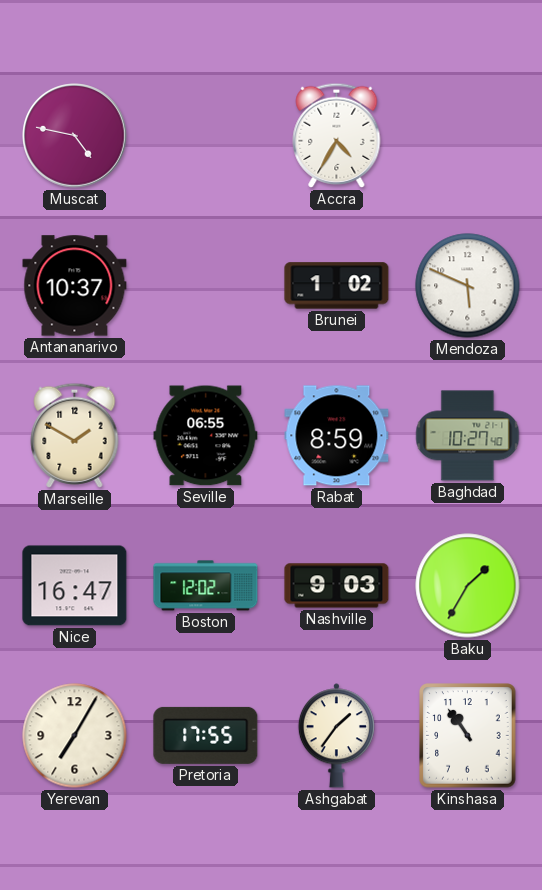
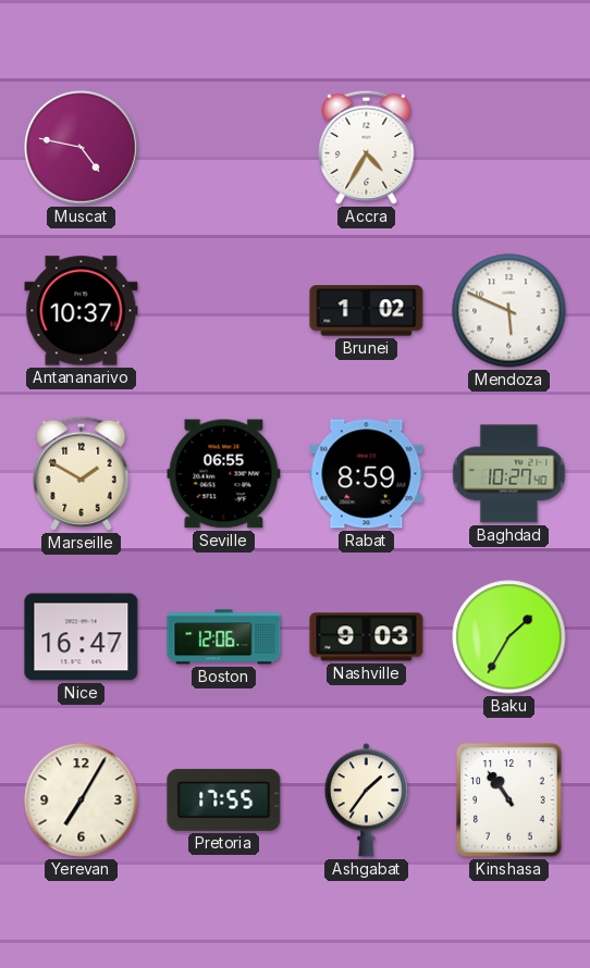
Boston: 12:02 -> 12:06
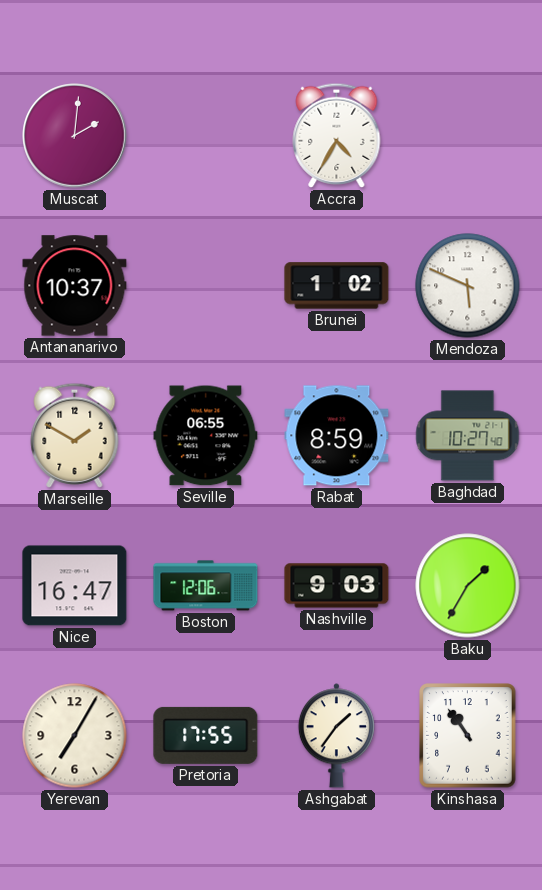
Muscat: 4:47 -> 2:01
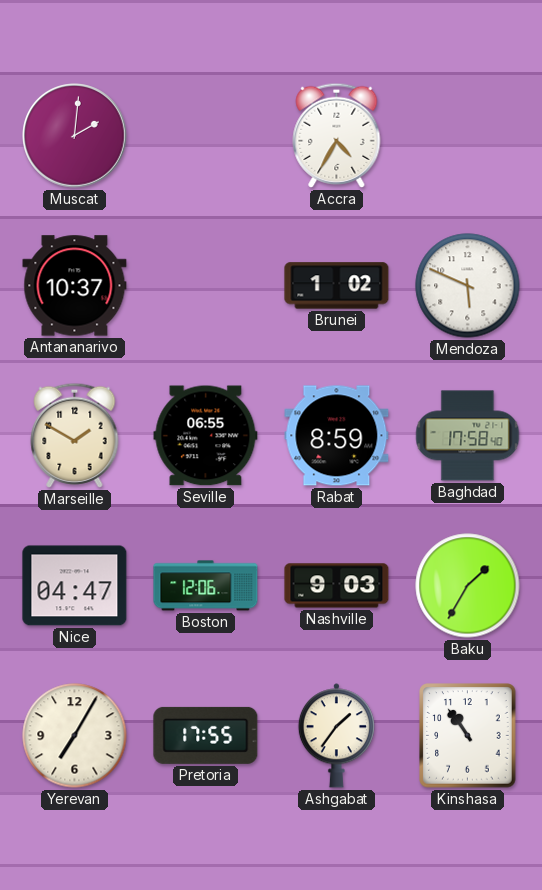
Baghdad: 10:27 -> 17:58
Nice: 16:47 -> 04:47
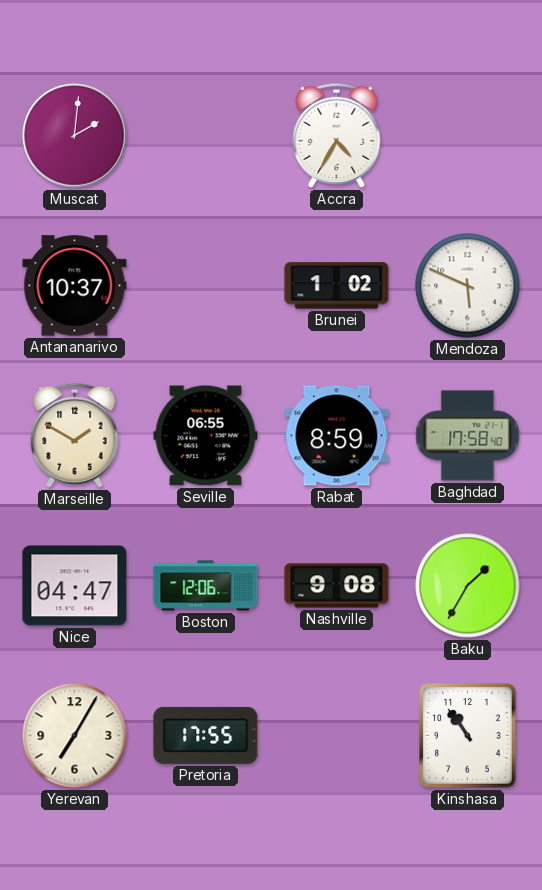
Nashville: 9:03 -> 9:08
Ashgabat: 1:36 -> none
